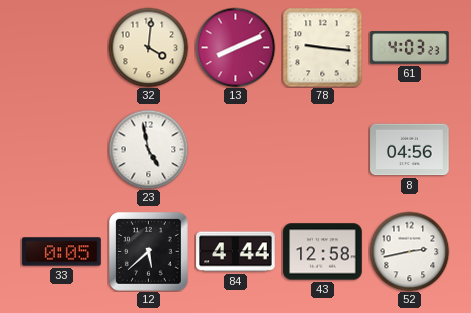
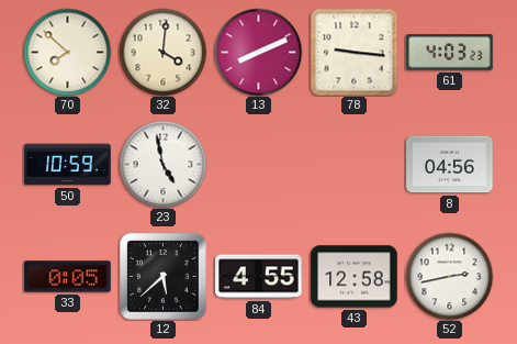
70: none -> 7:52
50: none -> 10:59
84: 4:44 -> 4:55
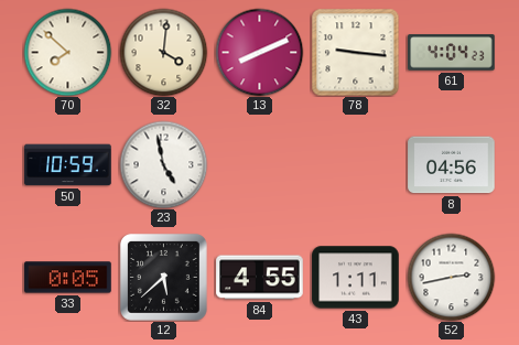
61: 4:03 -> 4:04
43: 12:58 -> 1:11
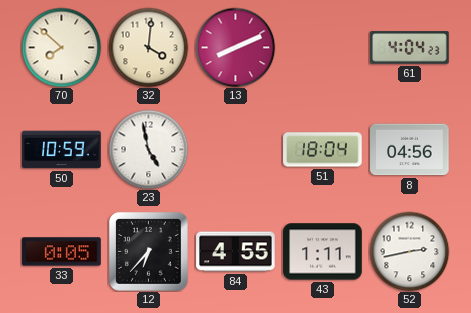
78: 9:16 -> none
51: none -> 18:04
12: 5:38 -> 6:37
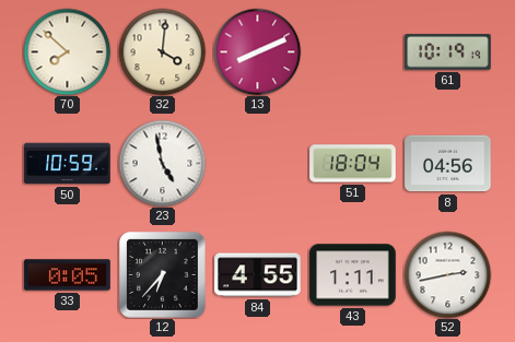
61: 4:04 -> 10:19
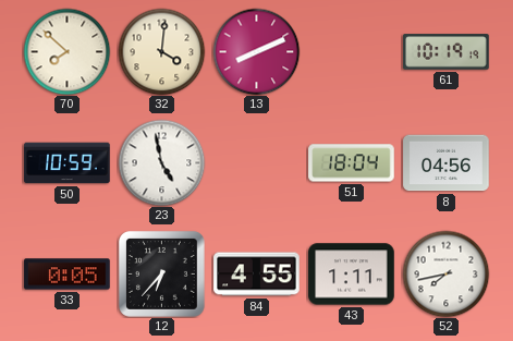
52: 2:43 -> 7:43
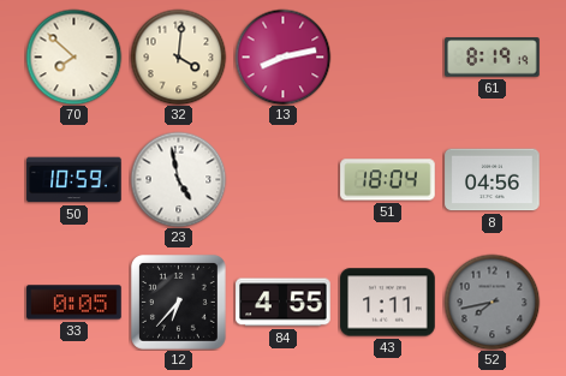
13: 8:11 -> 8:13
61: 10:19 -> 8:19
52 dial: white -> grey
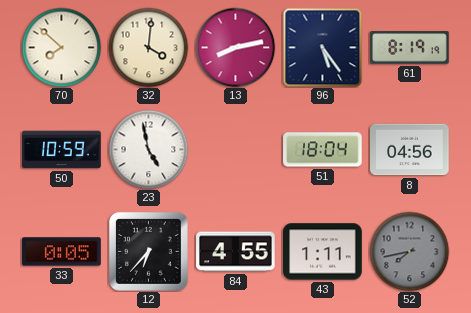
96: none -> 5:24
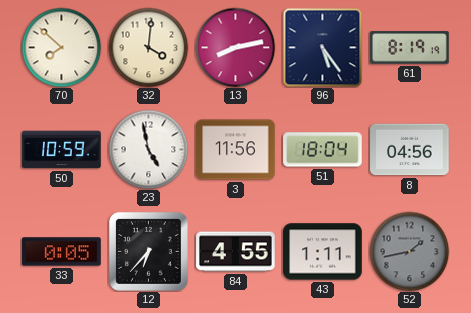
3: none -> 11:56
52: 7:43 -> 1:43
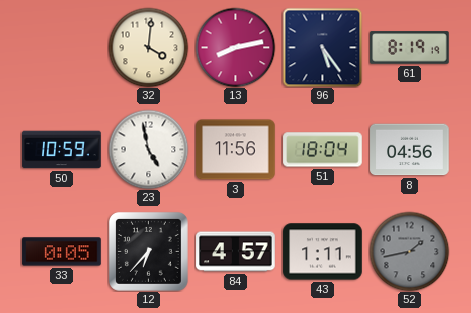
70: 7:52 -> none
84: 4:55 -> 4:57
